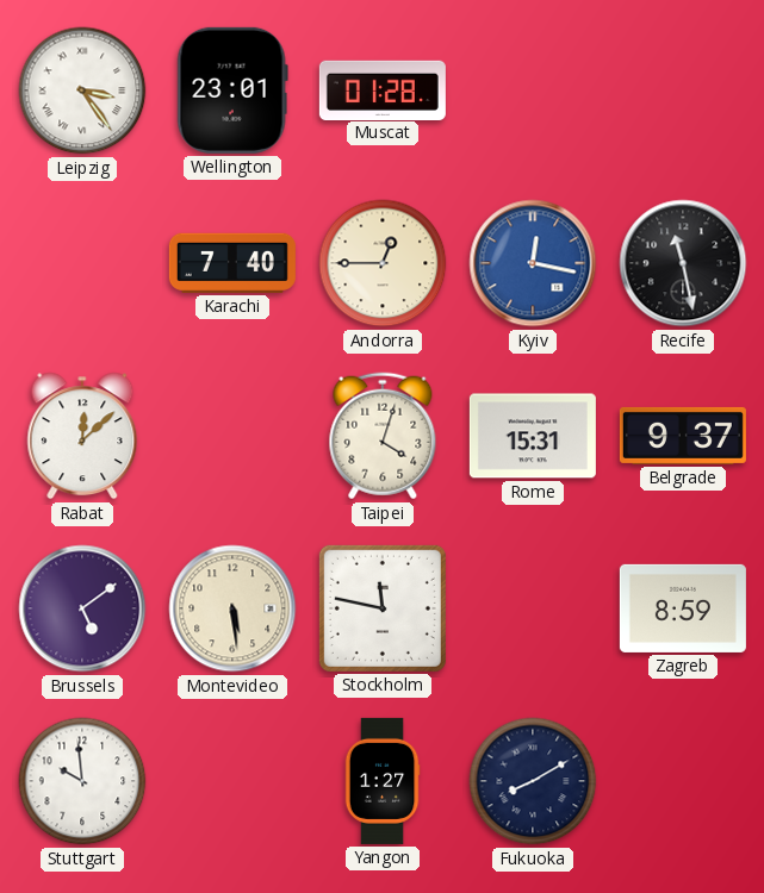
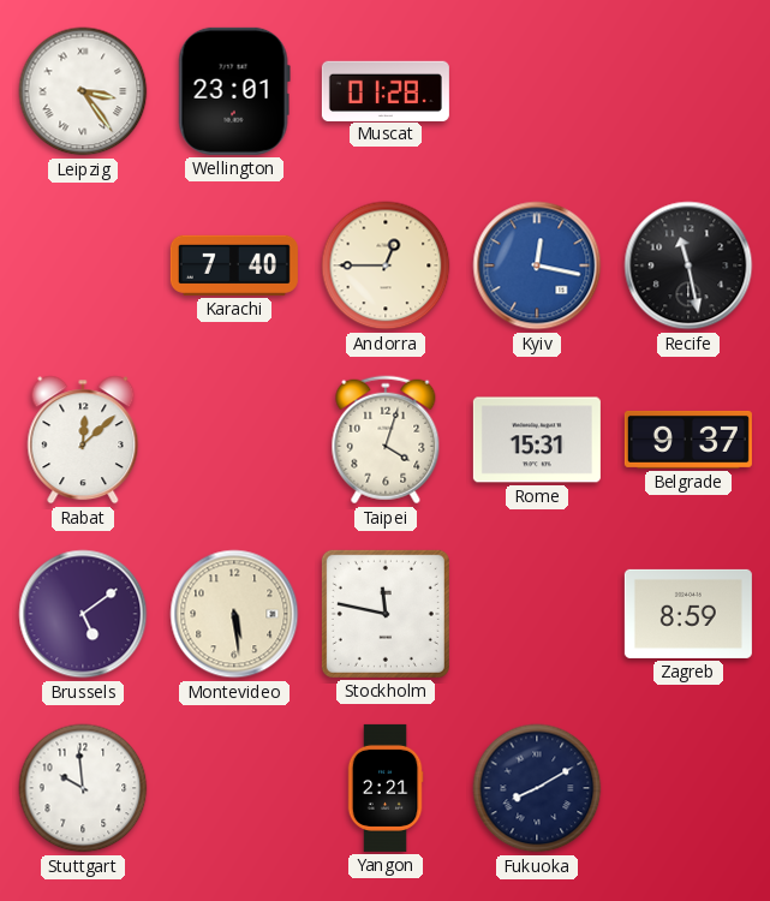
Yangon: 1:27 -> 2:21
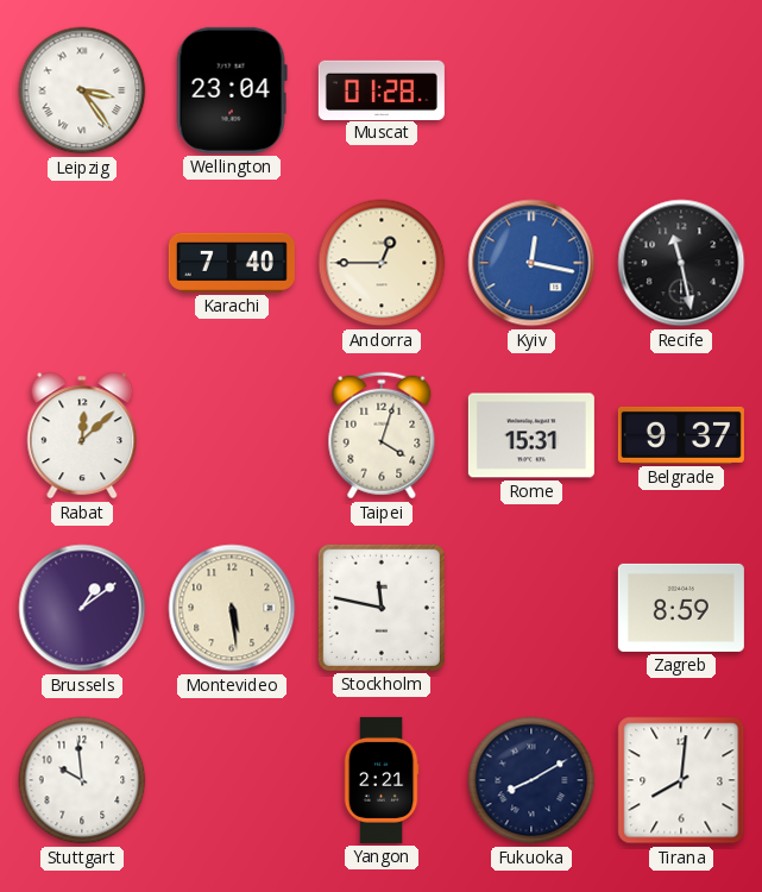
Wellington: 23:01 -> 23:04
Brussels: 5:09 -> 1:09
Tirana: none -> 8:01
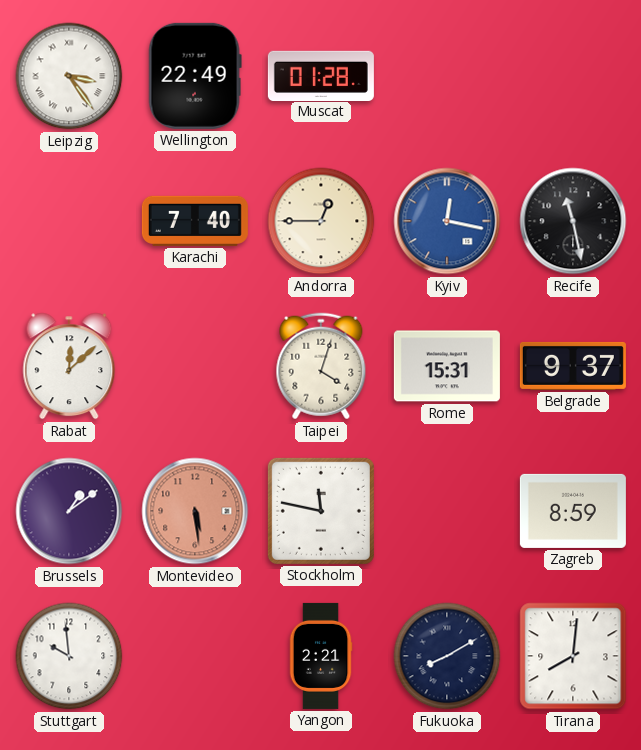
Wellington: 23:04 -> 22:49
Montevideo dial: cream -> salmon
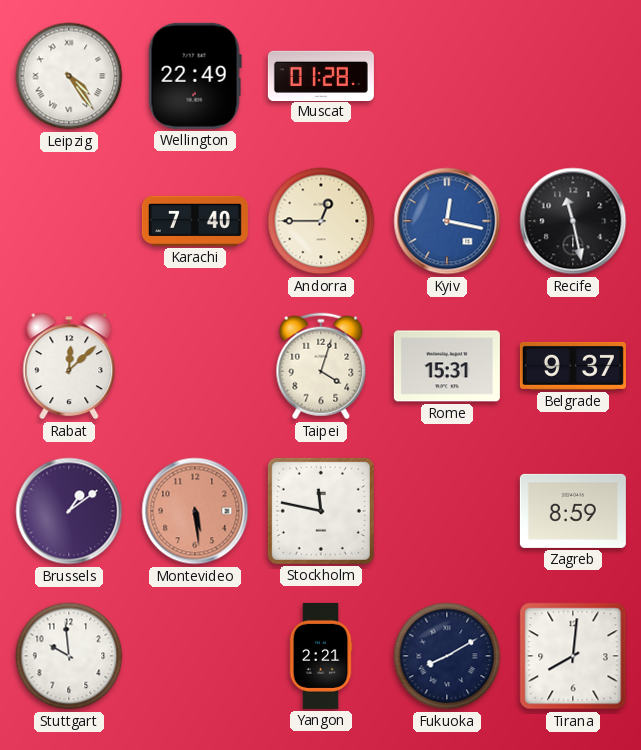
Leipzig: 3:24 -> 4:24
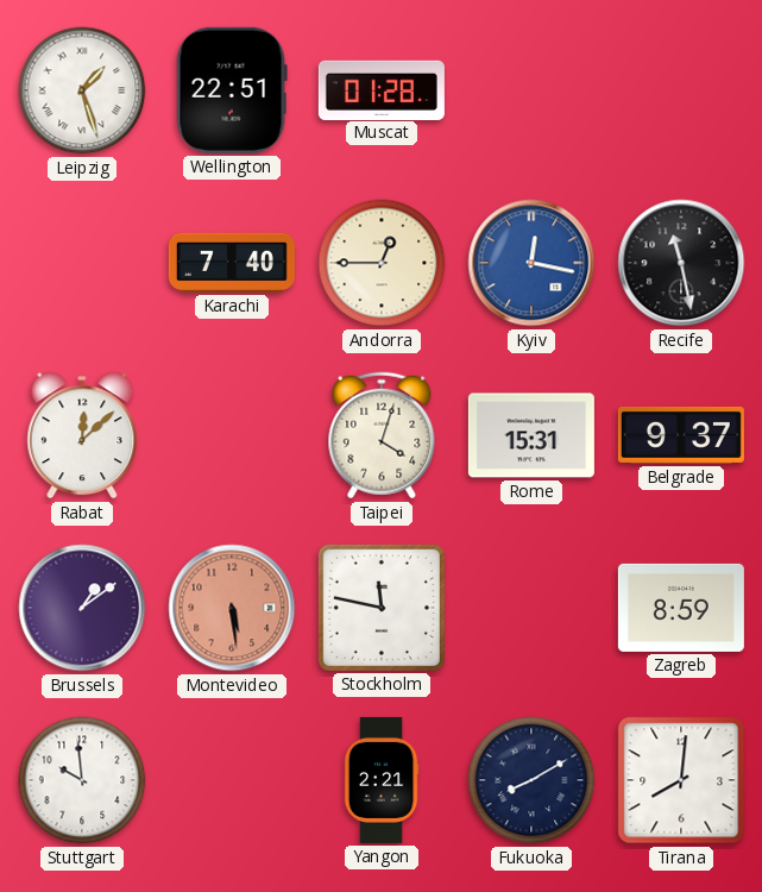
Leipzig: 4:24 -> 1:27
Wellington: 22:49 -> 22:51
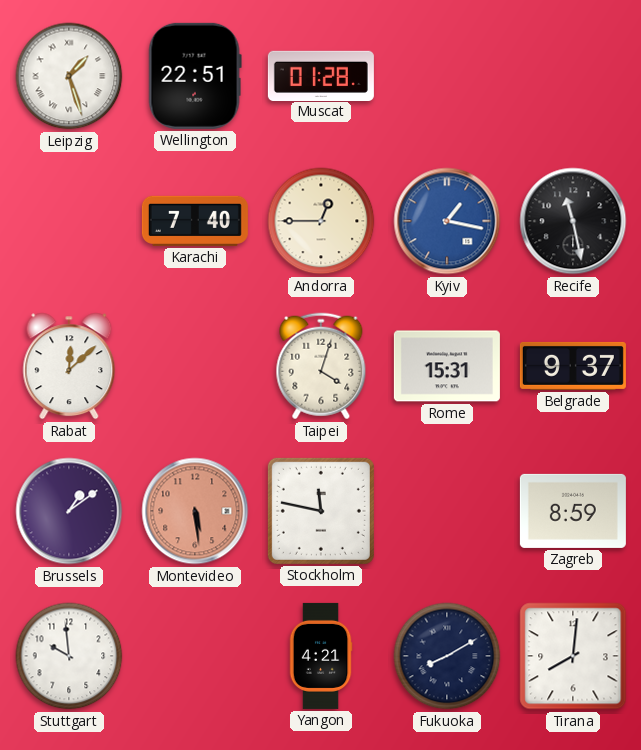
Kyiv: 12:17 -> 1:17
Yangon: 2:21 -> 4:21
